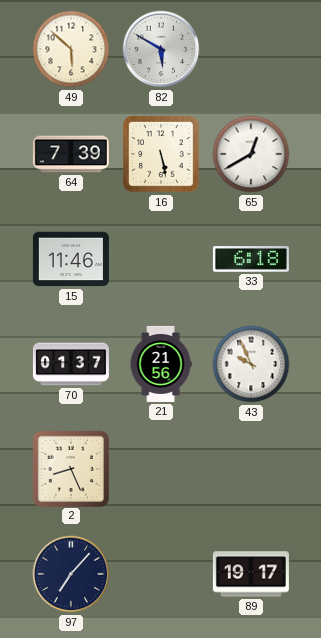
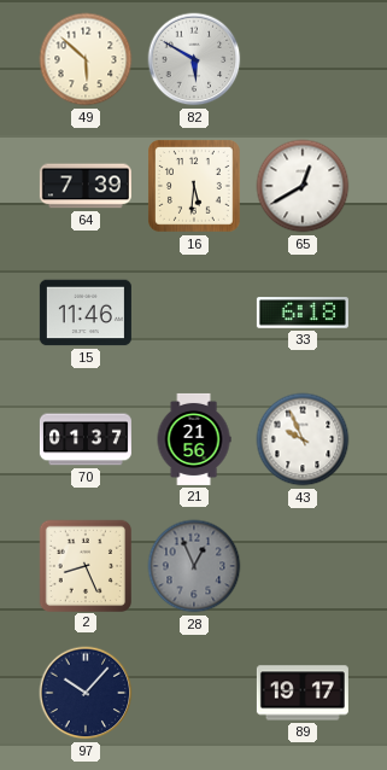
16: 5:28 -> 5:31
28: none -> 12:56
97: 7:07 -> 10:07
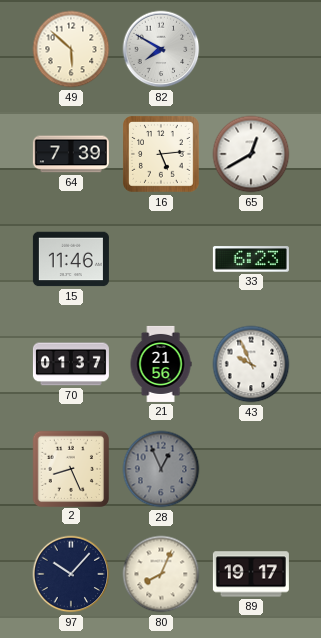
82: 5:50 -> 7:50
16: 5:31 -> 5:14
33: 6:18 -> 6:23
80: none -> 8:04
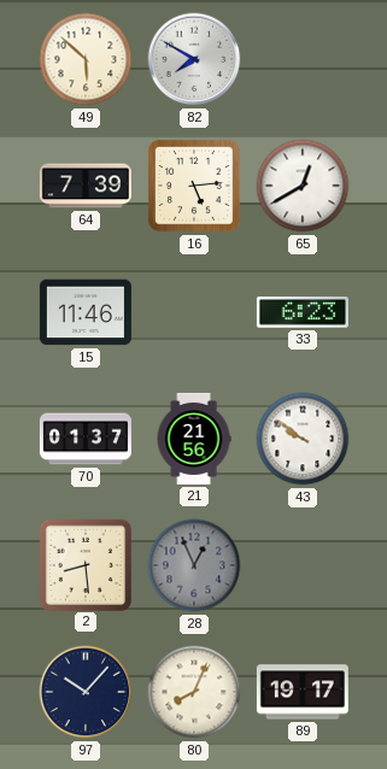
43: 9:56 -> 9:51
2: 8:26 -> 8:29
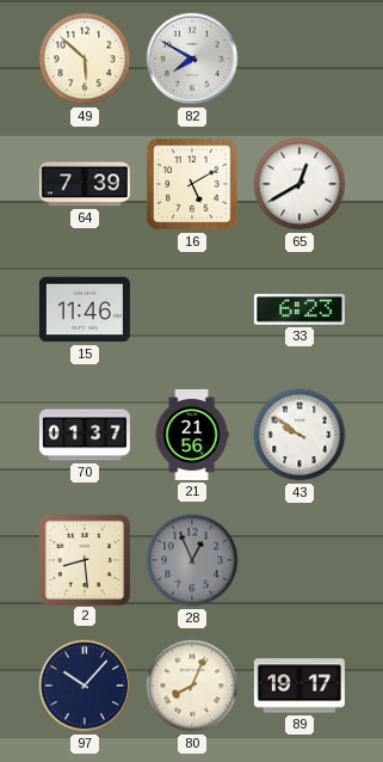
16: 5:14 -> 5:10
